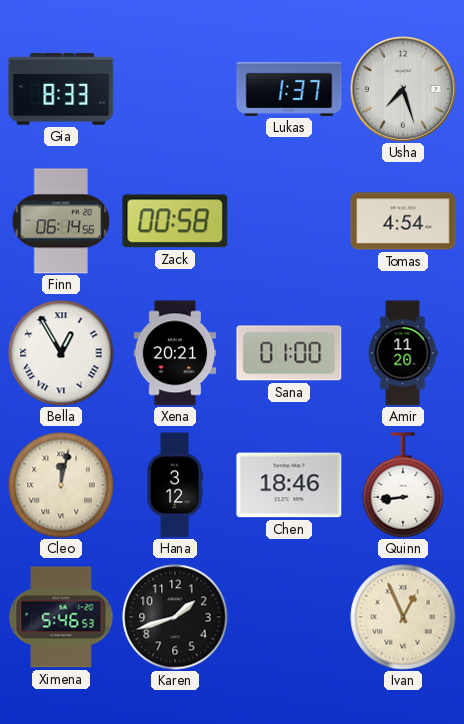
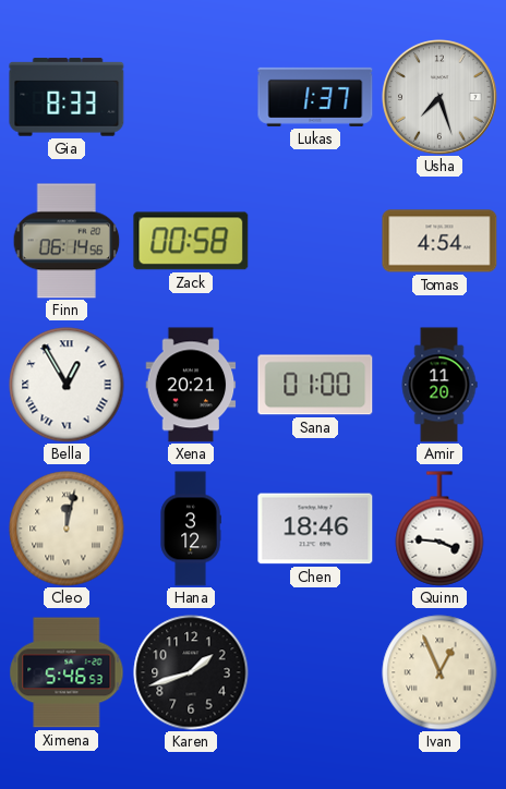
Quinn: 8:44 -> 3:46
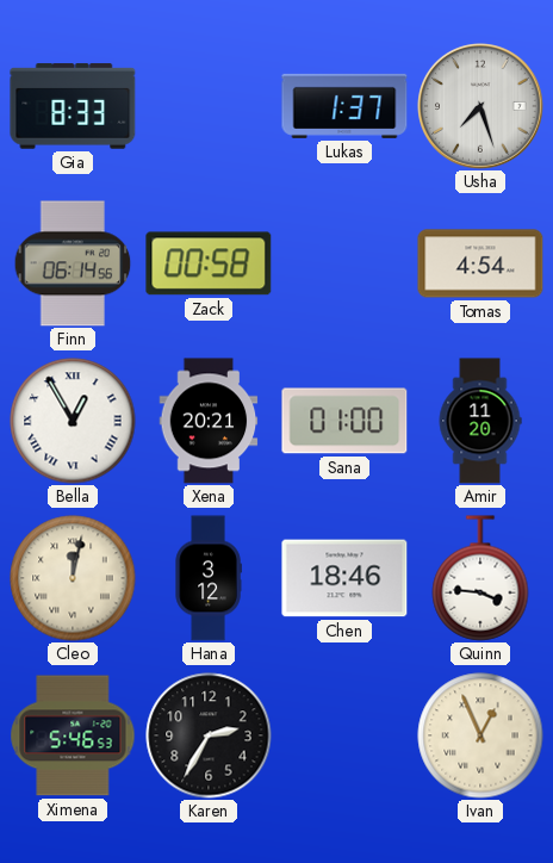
Karen: 1:42 -> 2:35
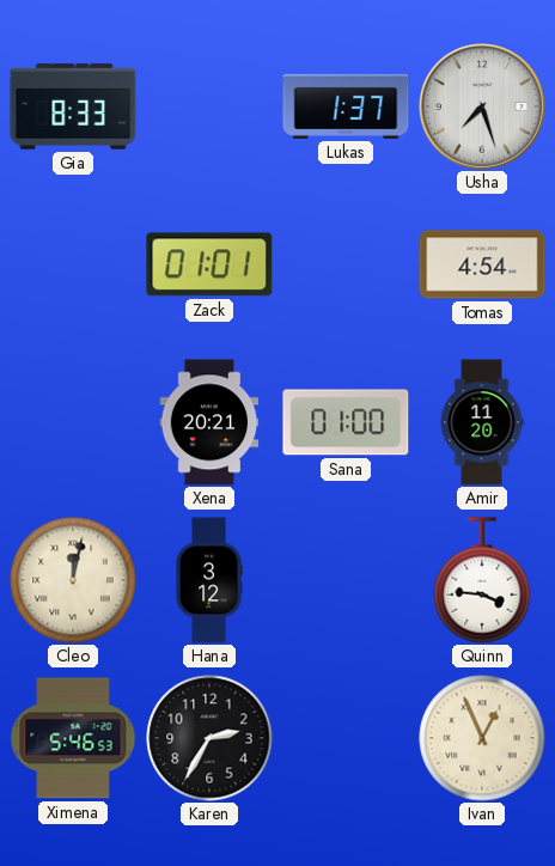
Finn: 06:14 -> none
Zack: 00:58 -> 01:01
Bella: 12:55 -> none
Chen: 18:46 -> none
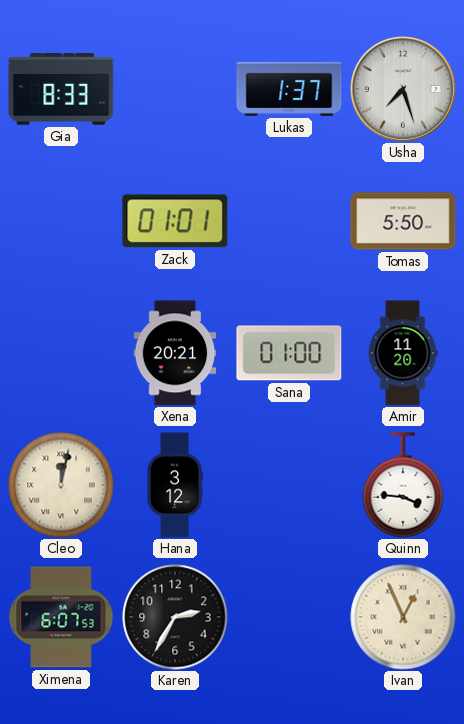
Tomas: 4:54 -> 5:50
Ximena: 5:46 -> 6:07
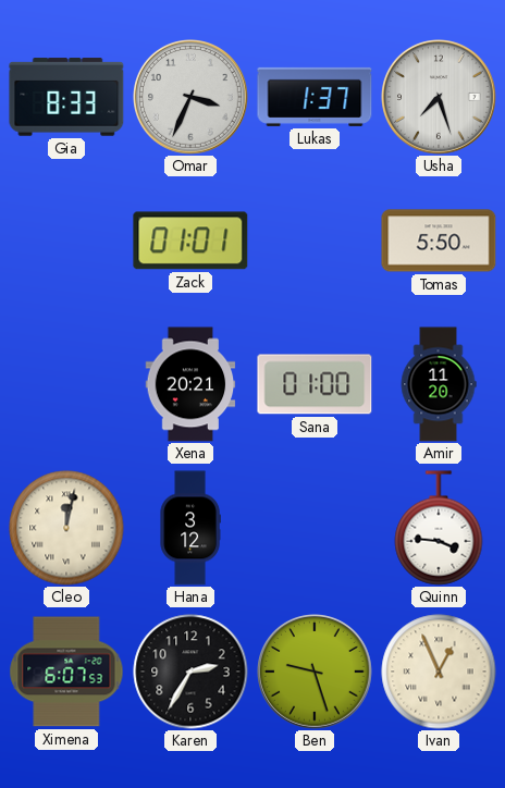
Omar: none -> 3:34
Ben: none -> 9:27
